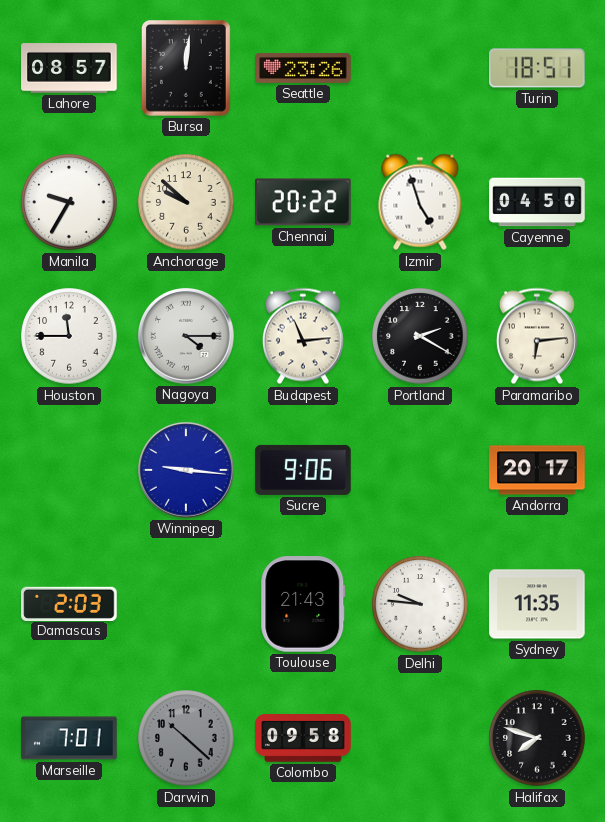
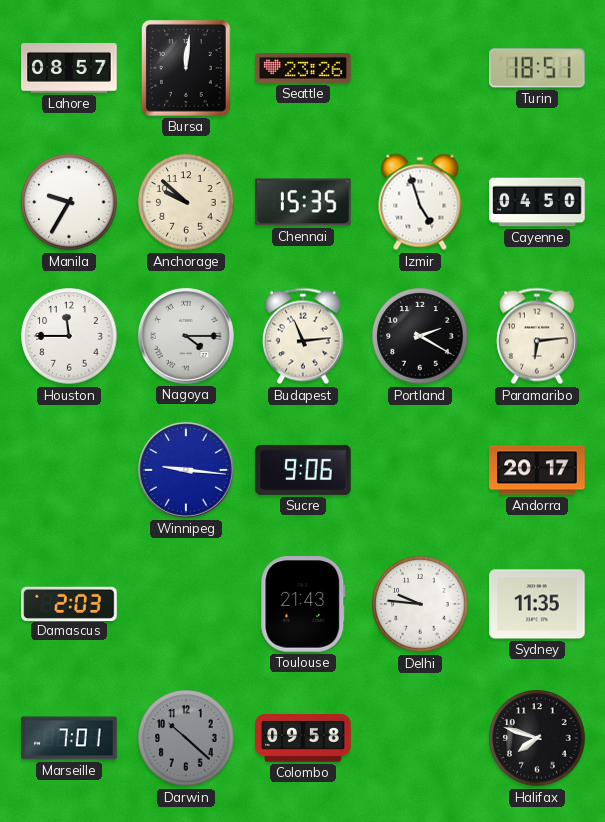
Chennai: 20:22 -> 15:35
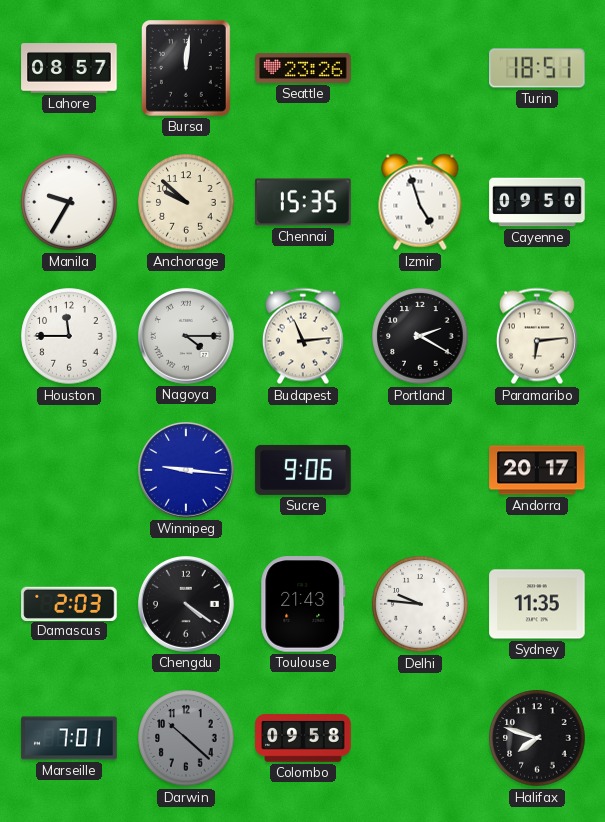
Cayenne: 04:50 -> 09:50
Chengdu: none -> 4:21
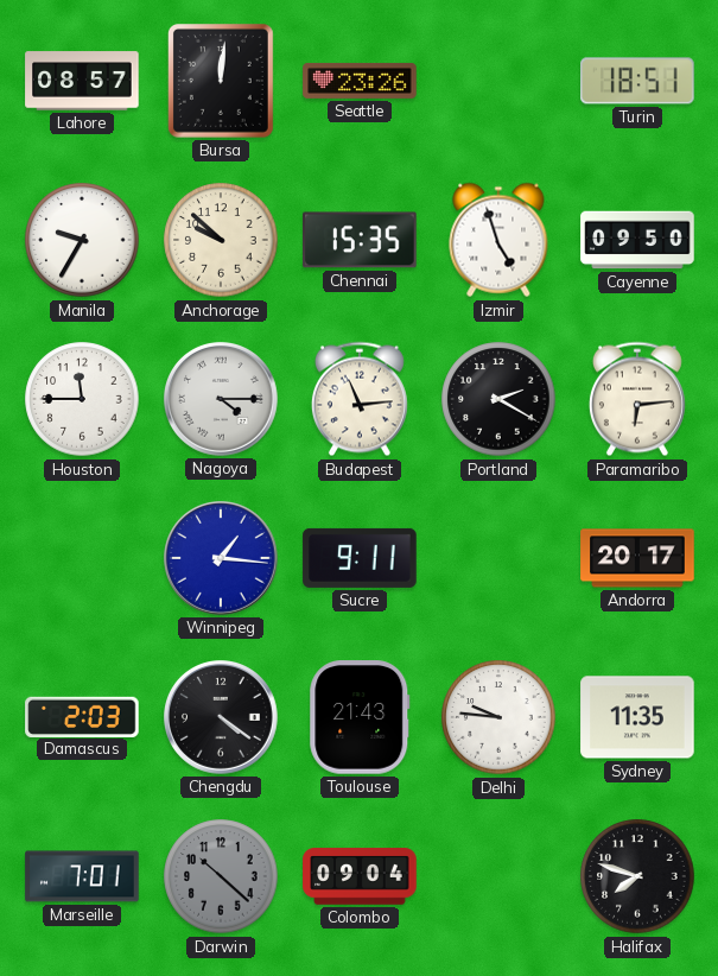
Winnipeg: 9:16 -> 1:16
Sucre: 9:06 -> 9:11
Colombo: 09:58 -> 09:04
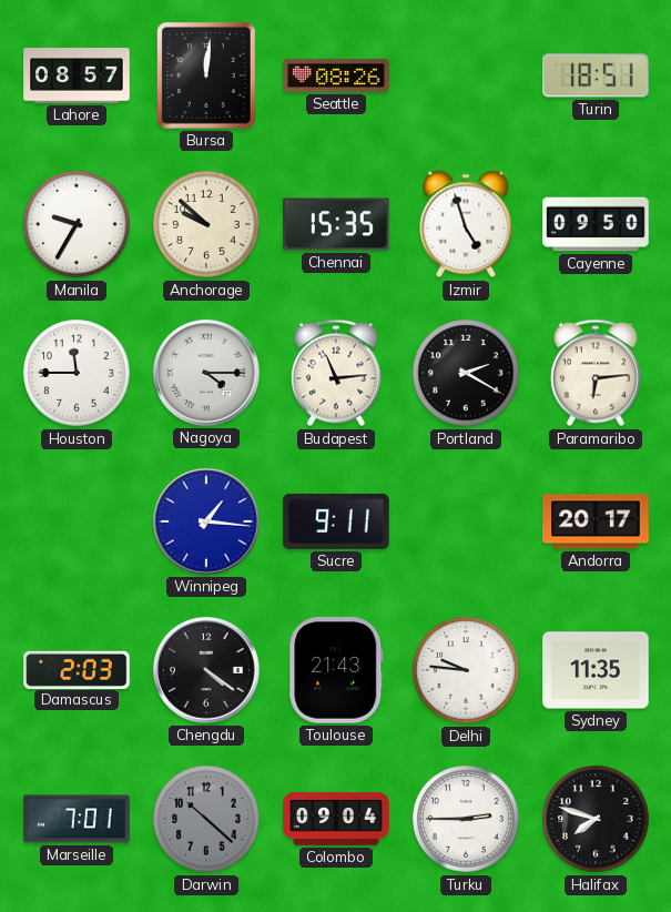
Seattle: 23:26 -> 08:26
Turku: none -> 2:45
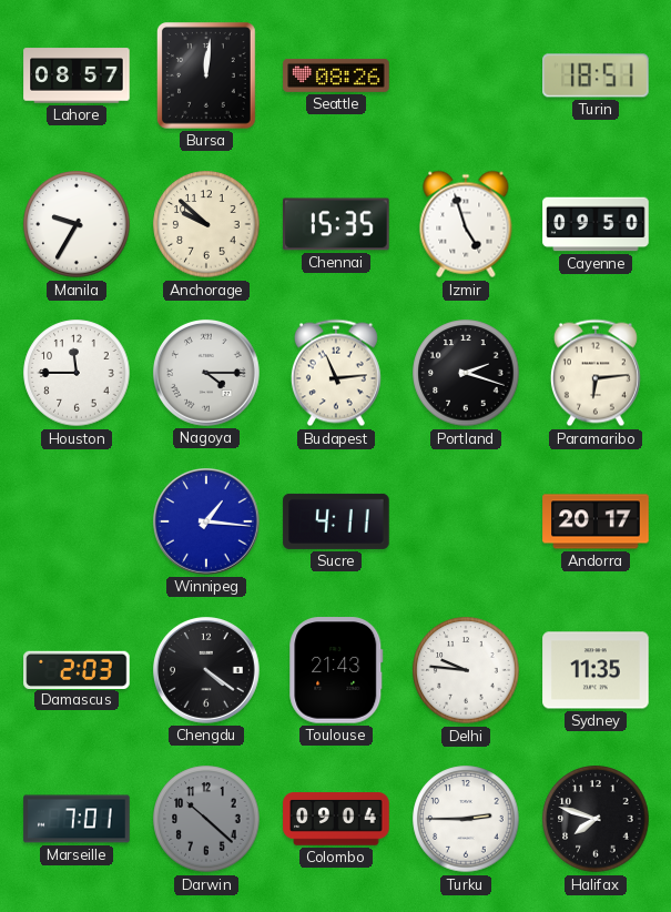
Portland: 2:20 -> 2:18
Sucre: 9:11 -> 4:11
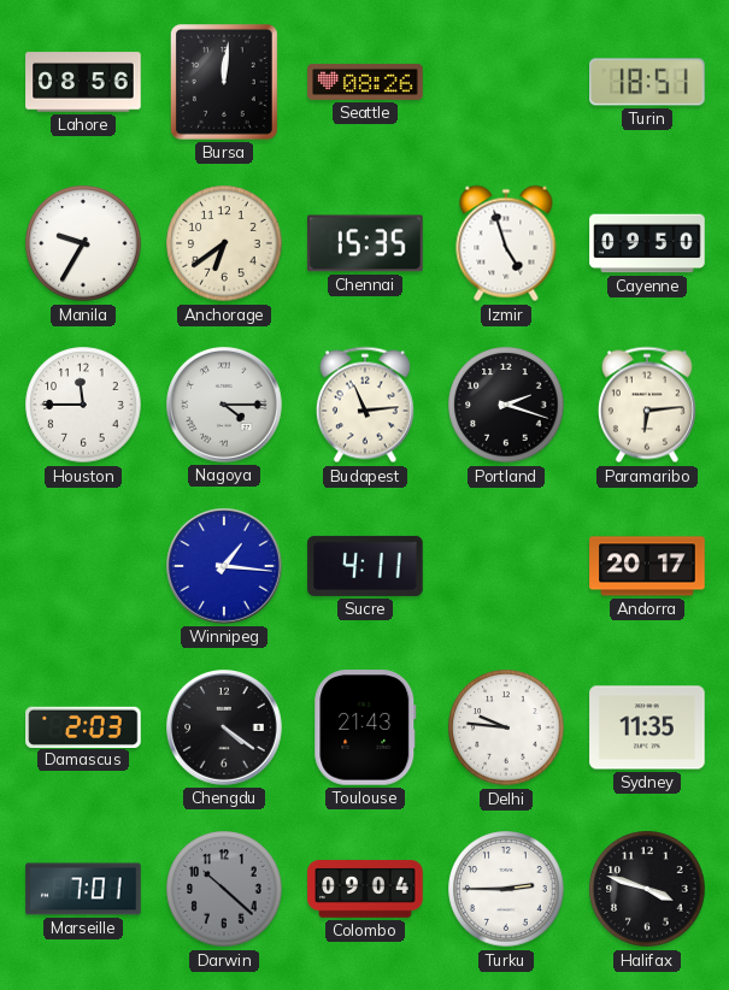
Lahore: 08:57 -> 08:56
Anchorage: 9:52 -> 6:39
Halifax: 7:48 -> 3:48
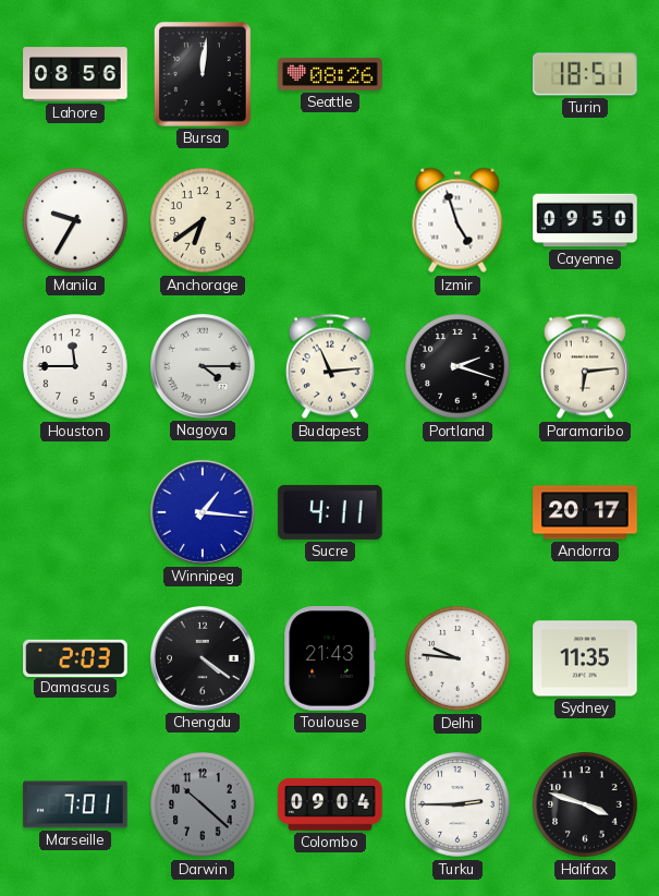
Chennai: 15:35 -> none
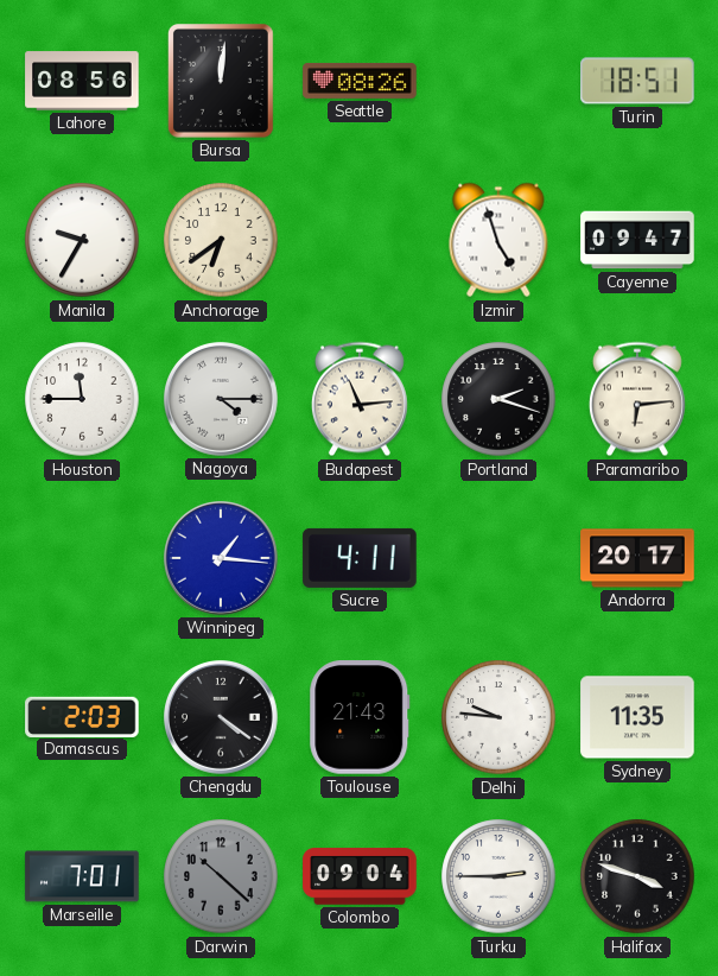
Cayenne: 09:50 -> 09:47
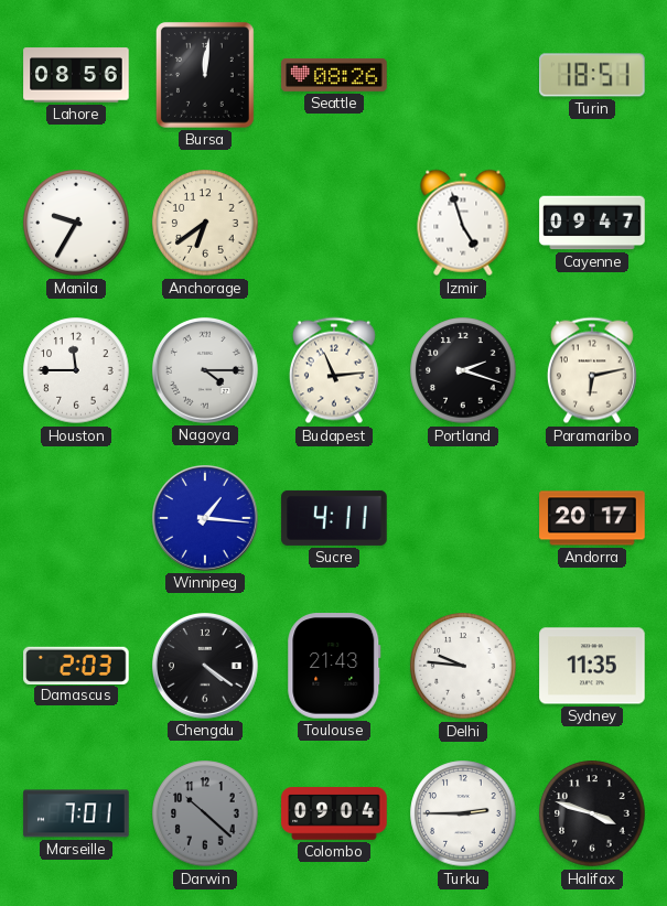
Paramaribo: 6:14 -> 6:13
